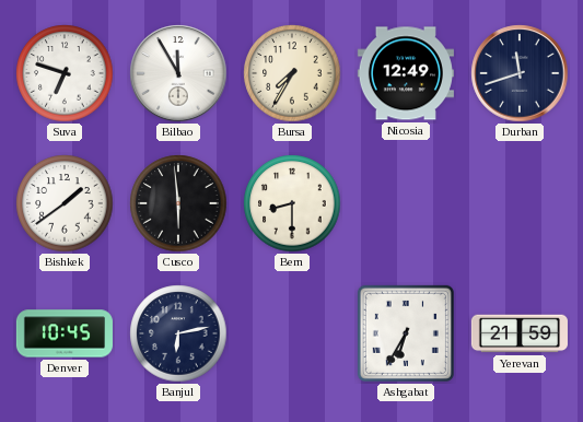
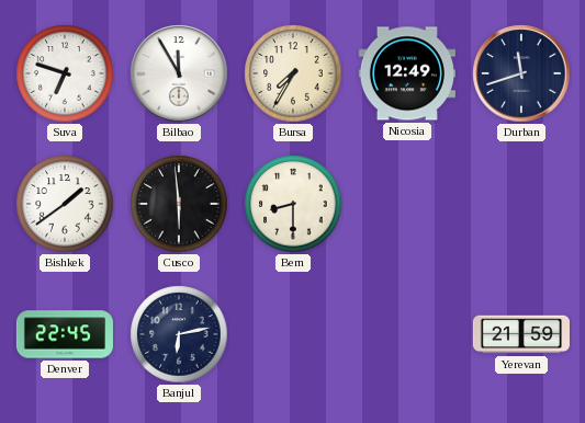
Denver: 10:45 -> 22:45
Ashgabat: 6:35 -> none
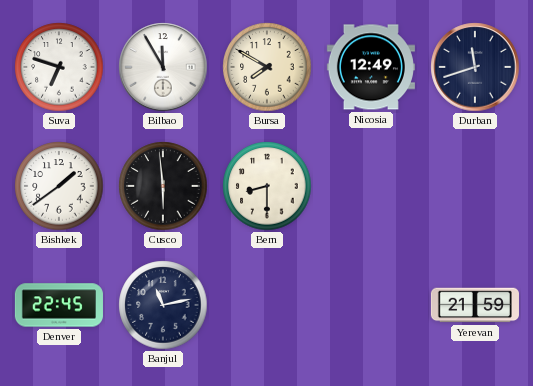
Bursa: 7:35 -> 7:50
Banjul: 6:13 -> 11:13
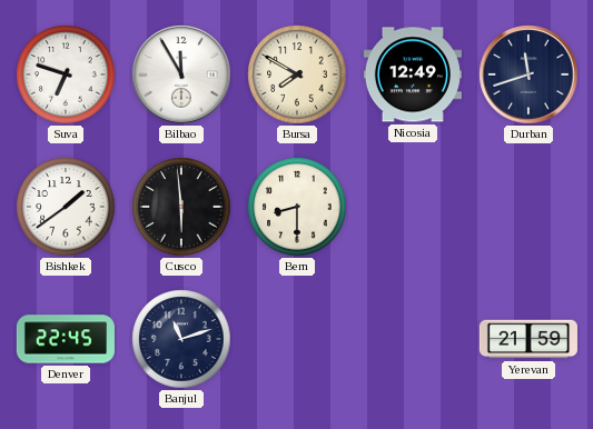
Banjul: 11:13 -> 11:12
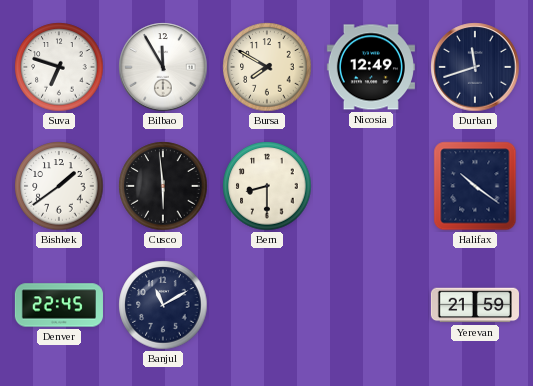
Halifax: none -> 10:21
Banjul: 11:12 -> 11:10
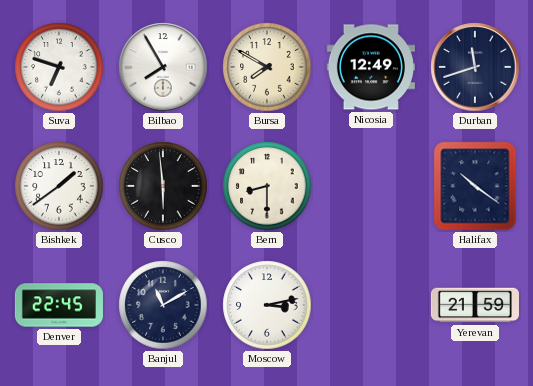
Bilbao: 11:55 -> 7:55
Moscow: none -> 3:13
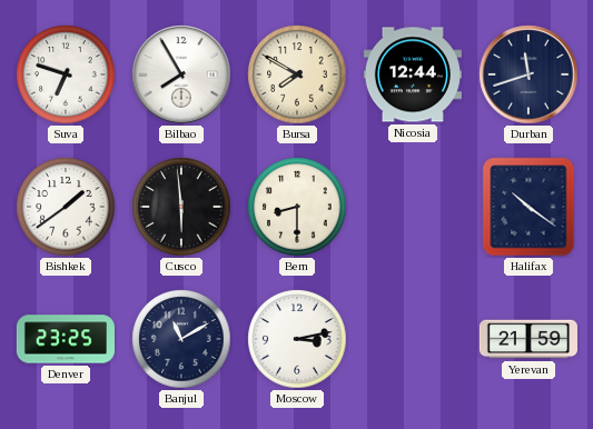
Nicosia: 12:49 -> 12:44
Denver: 22:45 -> 23:25
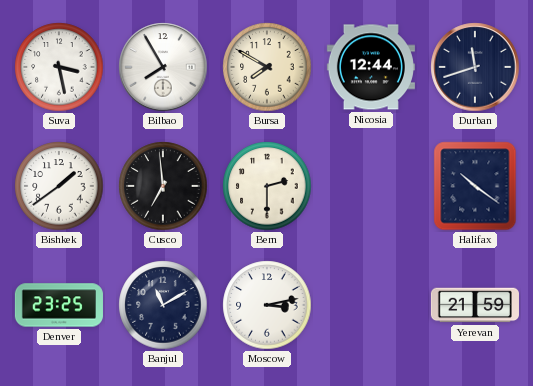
Suva: 6:48 -> 3:28
Cusco: 5:59 -> 6:59
Bern: 8:30 -> 2:30
